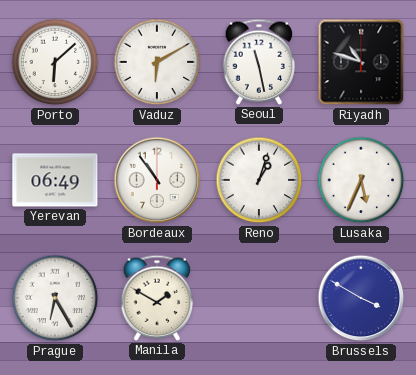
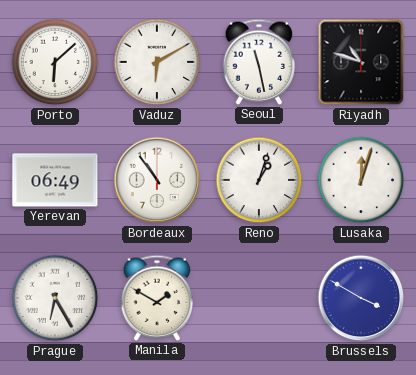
Lusaka: 5:34 -> 12:03
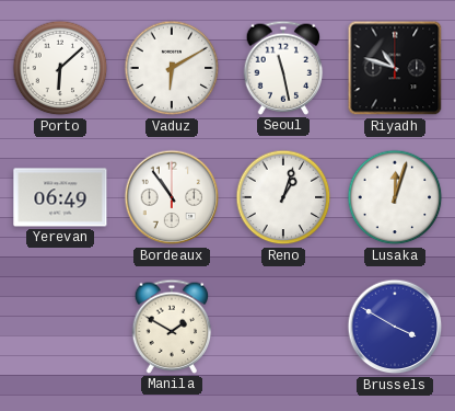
Prague: 6:25 -> none
